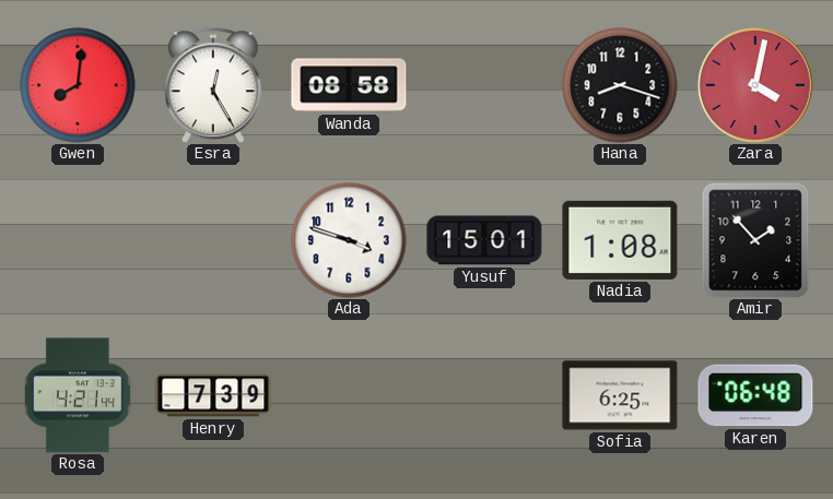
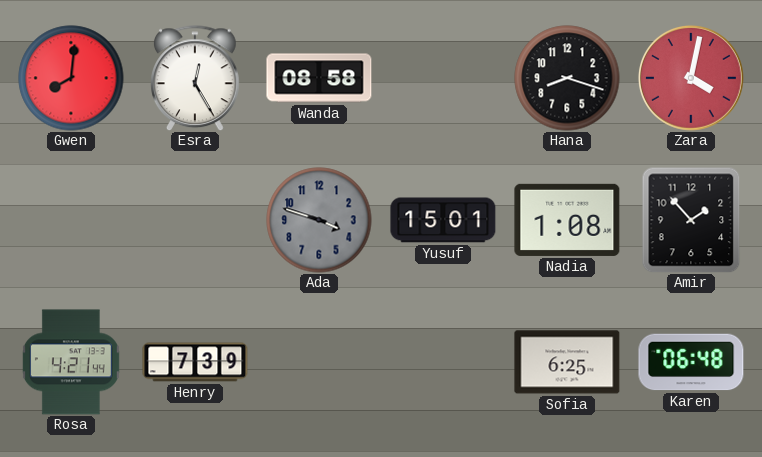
Ada dial: white -> grey
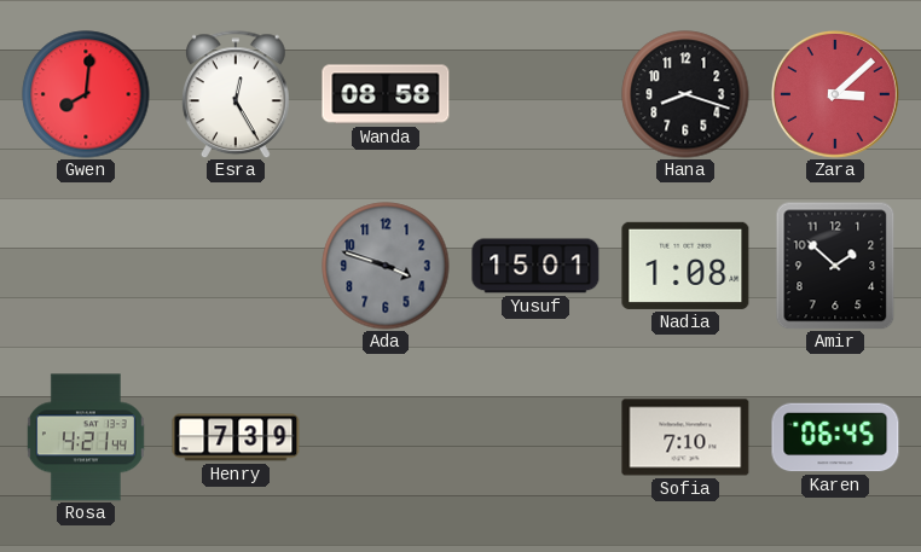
Zara: 4:02 -> 3:08
Amir: 1:53 -> 1:52
Sofia: 6:25 -> 7:10
Karen: 06:48 -> 06:45
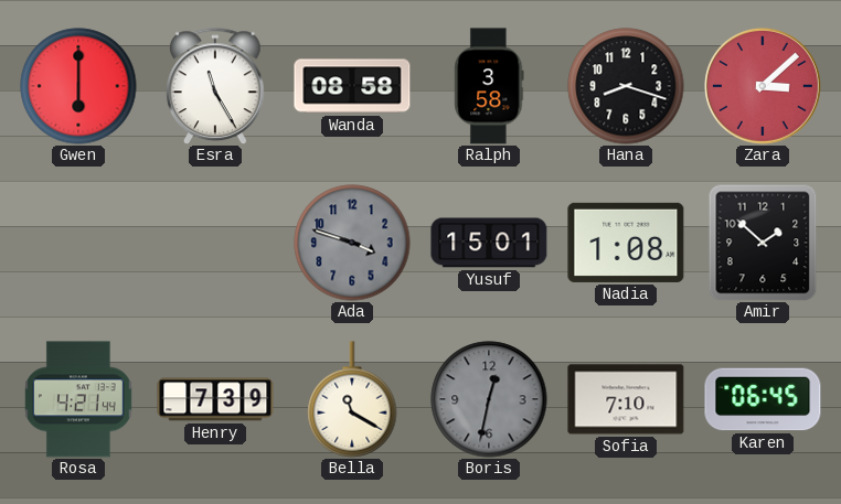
Gwen: 8:01 -> 6:00
Esra: 12:25 -> 11:25
Ralph: none -> 3:58
Bella: none -> 11:20
Boris: none -> 12:32
